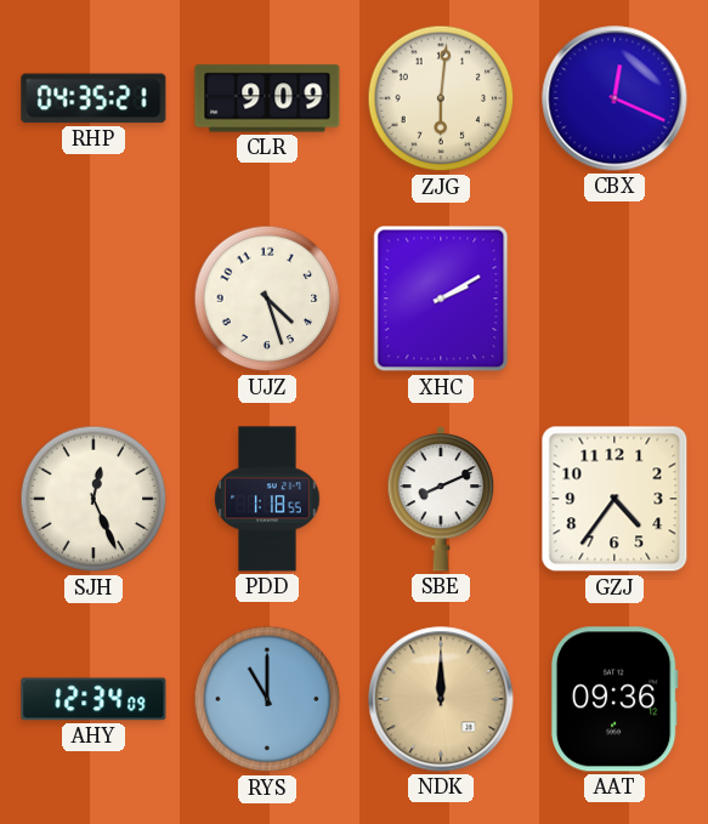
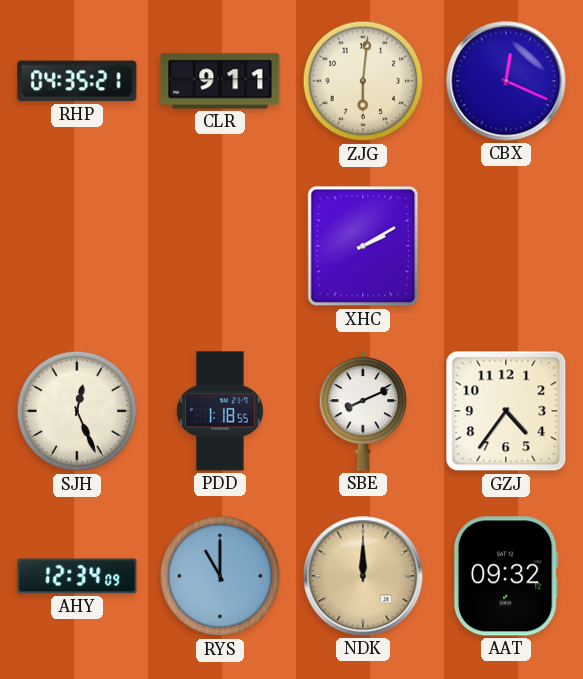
CLR: 9:09 -> 9:11
UJZ: 4:27 -> none
AAT: 09:36 -> 09:32
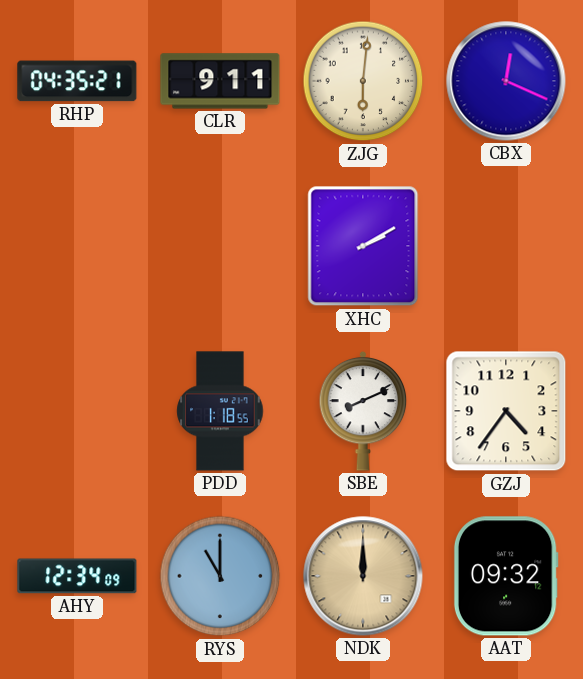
SJH: 12:26 -> none
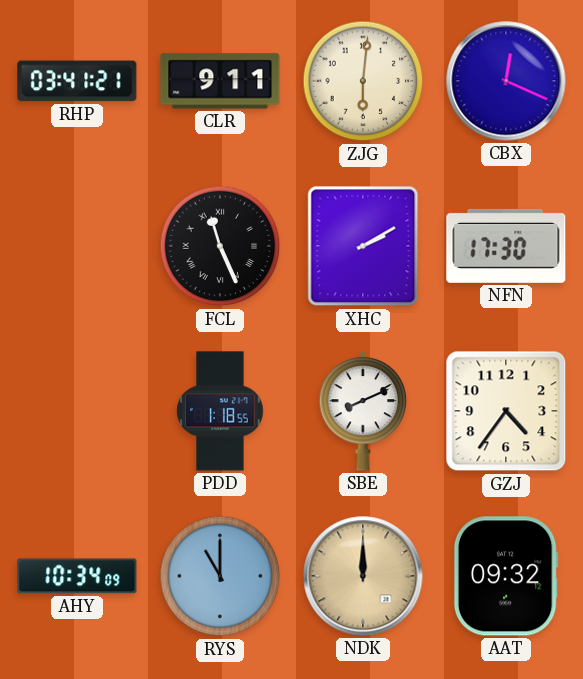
RHP: 04:35 -> 03:41
FCL: none -> 11:26
NFN: none -> 17:30
AHY: 12:34 -> 10:34
